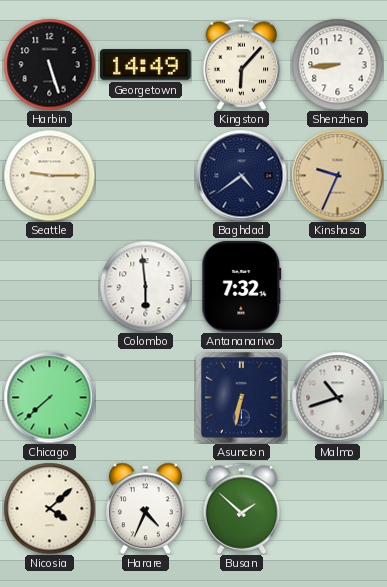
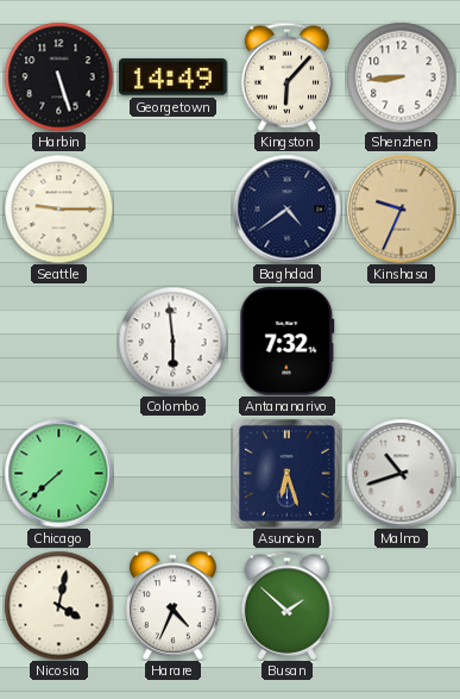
Asuncion: 6:32 -> 6:27
Nicosia: 4:08 -> 4:02
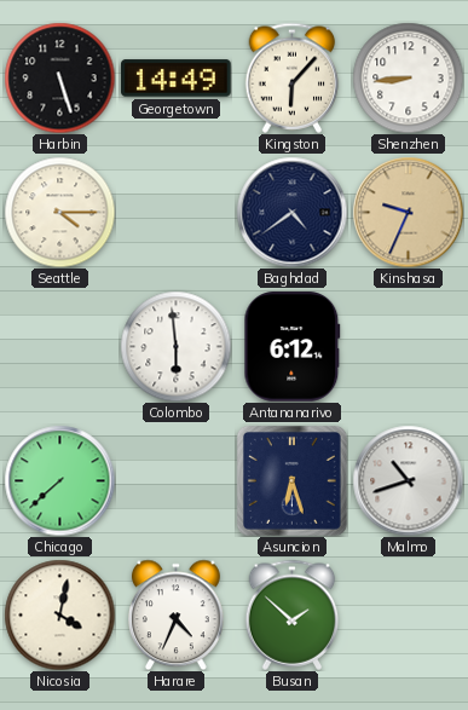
Seattle: 9:15 -> 4:15
Antananarivo: 7:32 -> 6:12
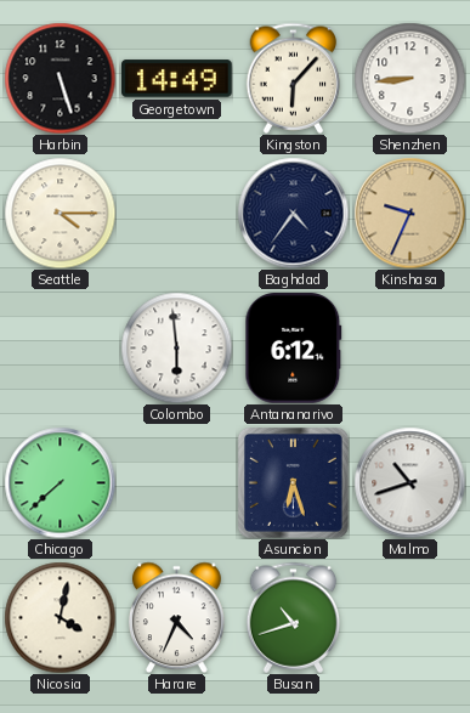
Baghdad: 4:39 -> 4:36
Busan: 1:52 -> 10:42
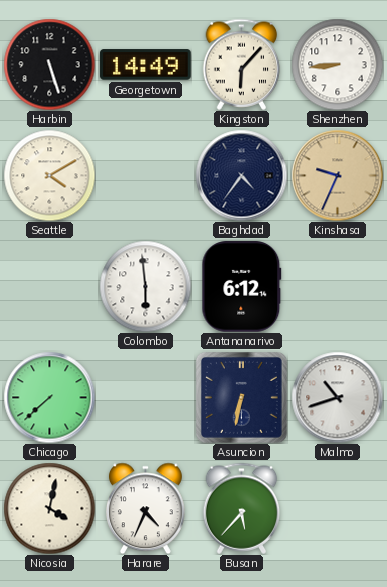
Seattle: 4:15 -> 4:10
Asuncion: 6:27 -> 6:32
Busan: 10:42 -> 5:37
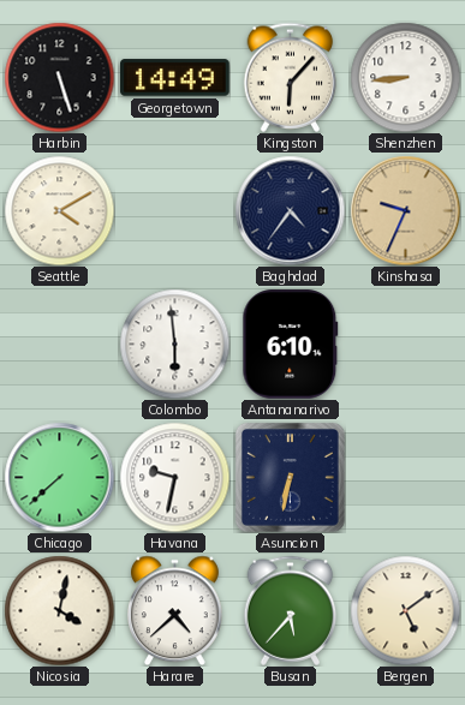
Antananarivo: 6:12 -> 6:10
Havana: none -> 9:32
Malmo: 10:42 -> none
Harare: 4:34 -> 4:38
Bergen: none -> 5:09
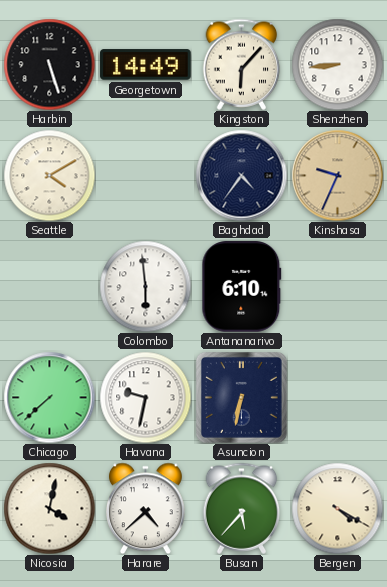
Bergen: 5:09 -> 4:20
